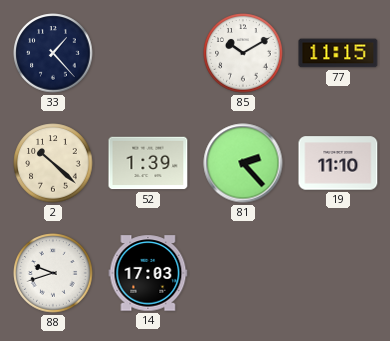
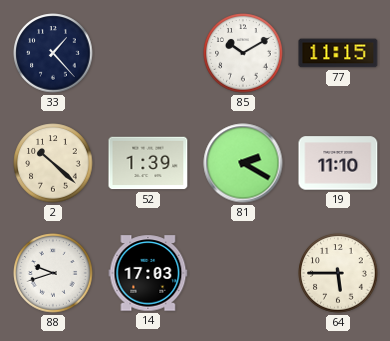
81: 2:23 -> 2:20
64: none -> 5:45
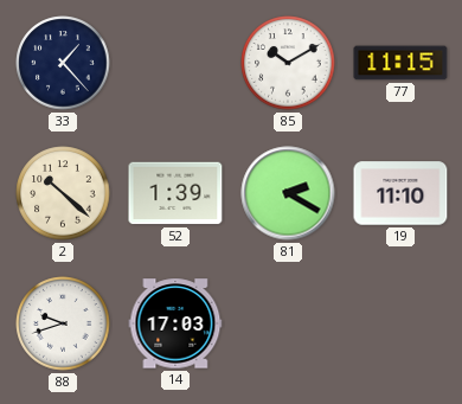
64: 5:45 -> none
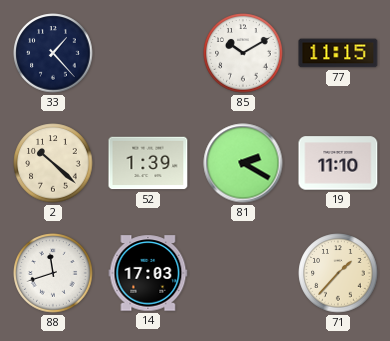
88: 9:42 -> 11:42
71: none -> 1:37
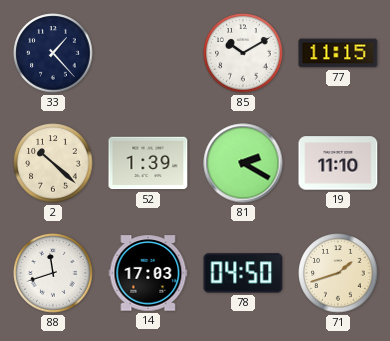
78: none -> 04:50
71: 1:37 -> 1:42
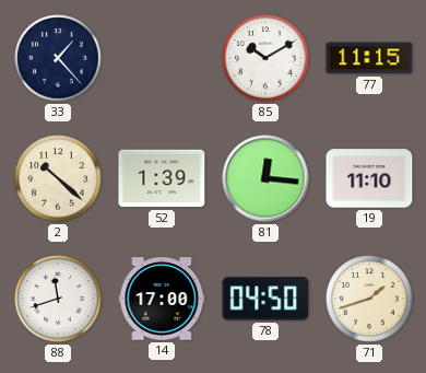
81: 2:20 -> 12:16
14: 17:03 -> 17:00
